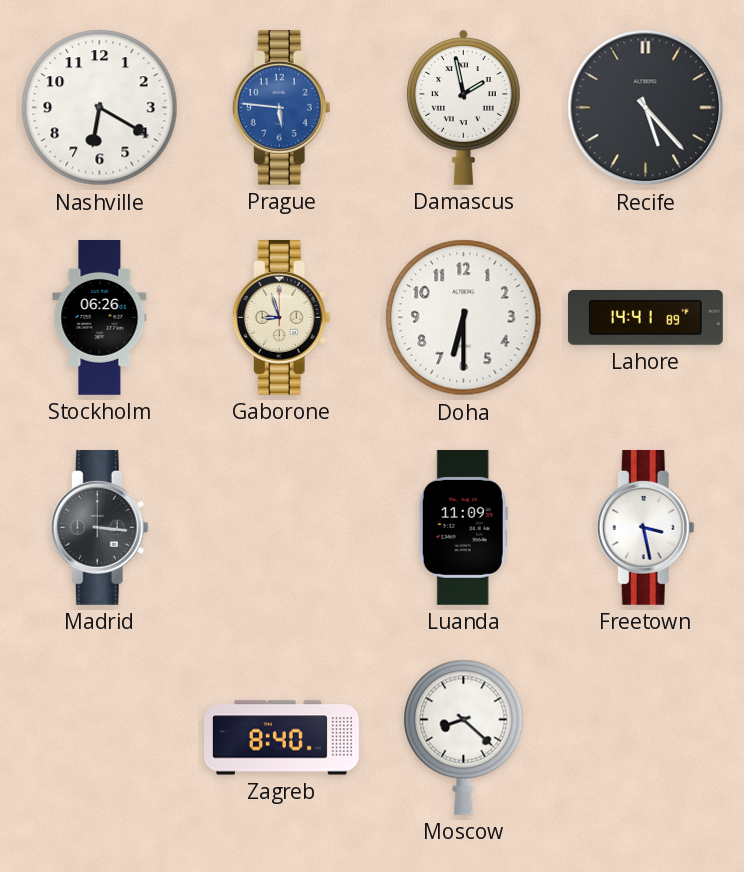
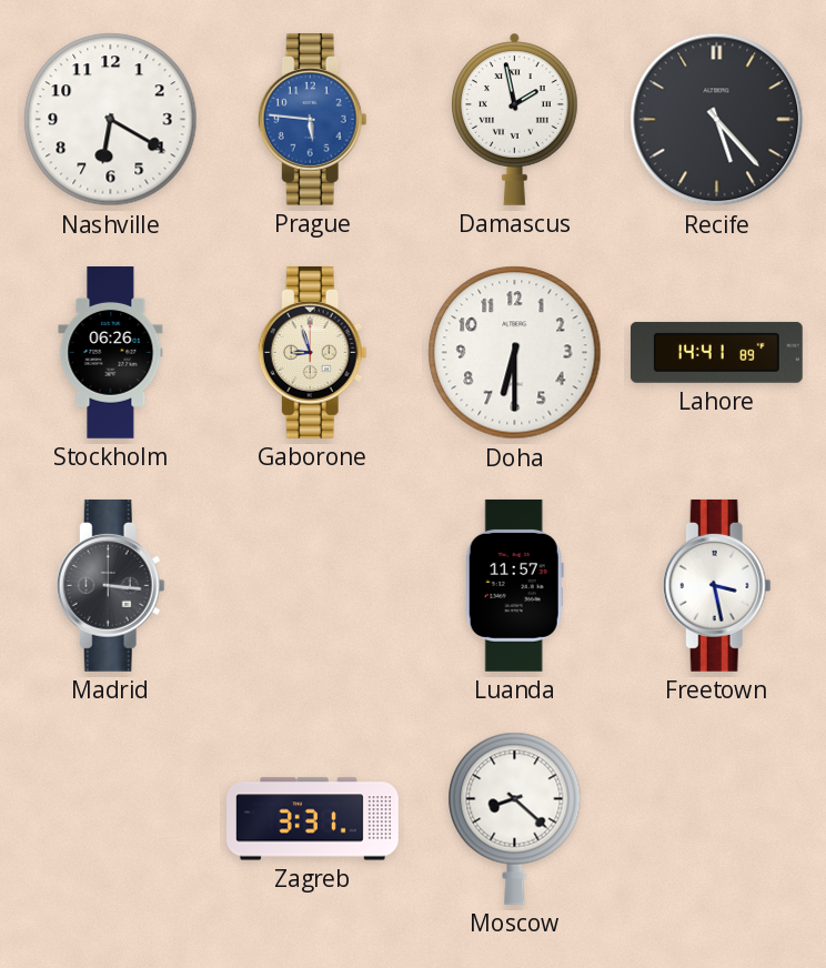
Luanda: 11:09 -> 11:57
Zagreb: 8:40 -> 3:31
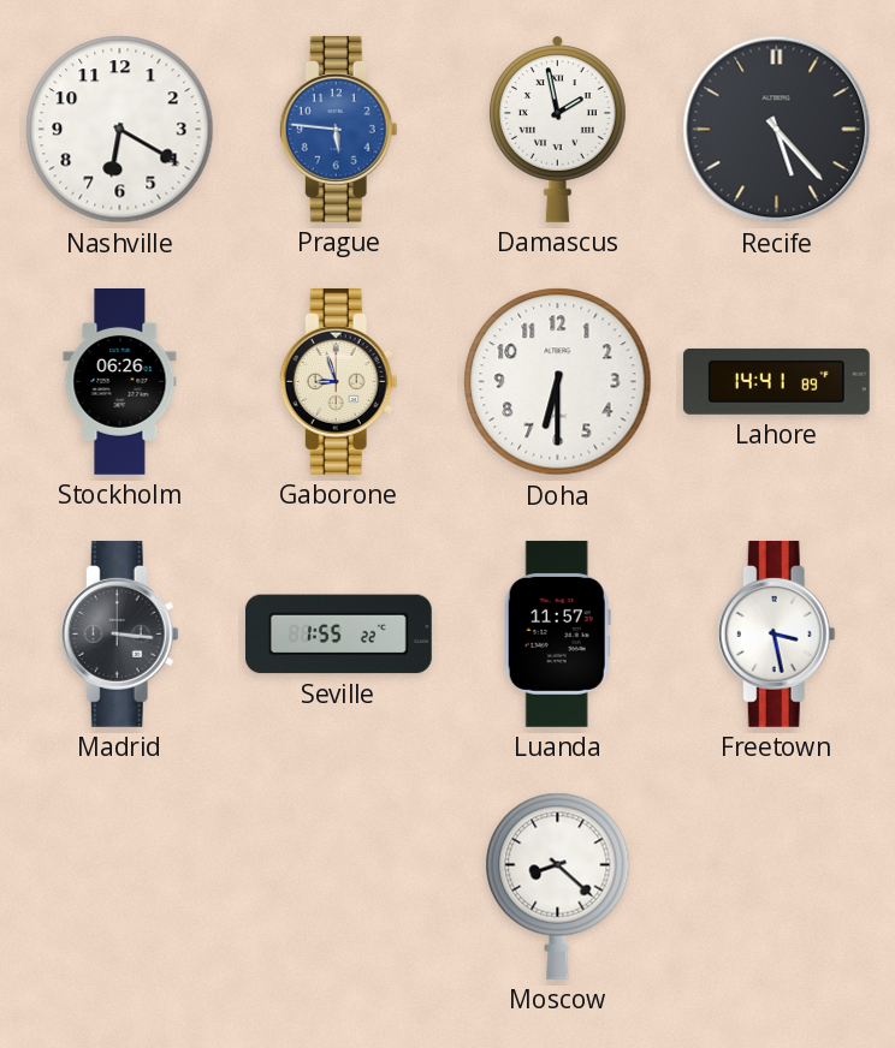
Seville: none -> 1:55
Zagreb: 3:31 -> none
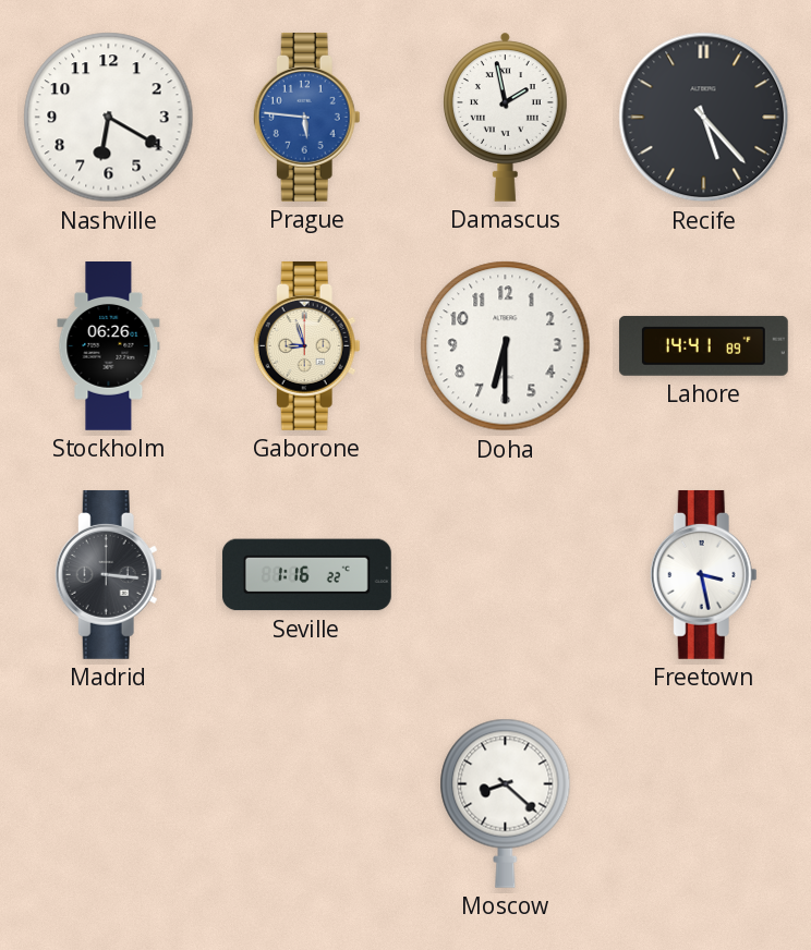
Seville: 1:55 -> 1:16
Luanda: 11:57 -> none
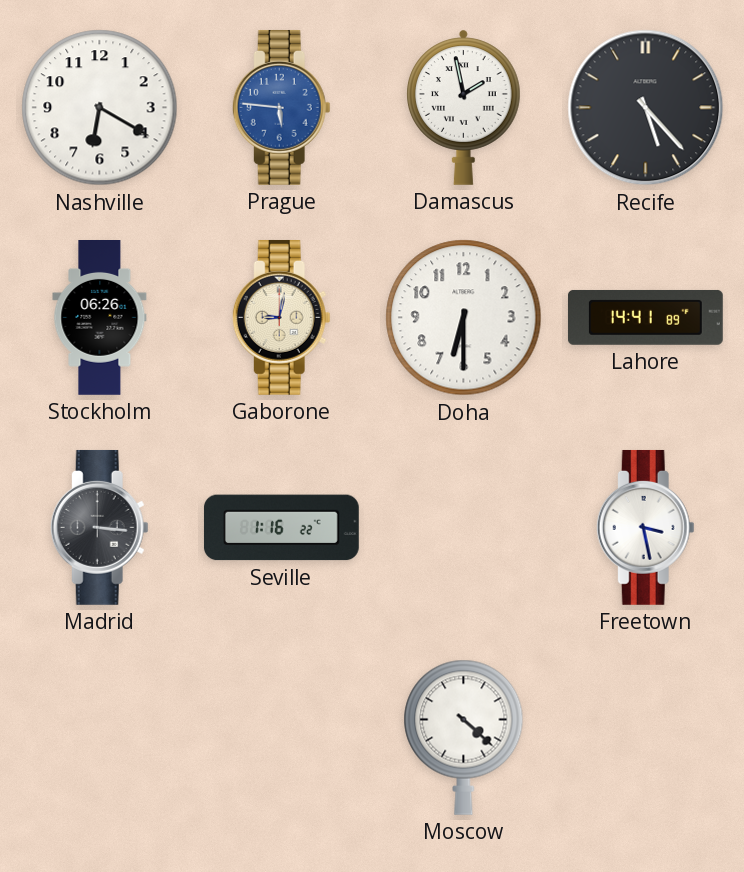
Gaborone: 8:57 -> 9:02
Moscow: 8:22 -> 4:22
